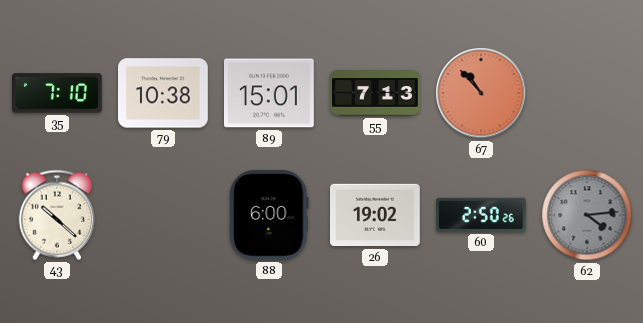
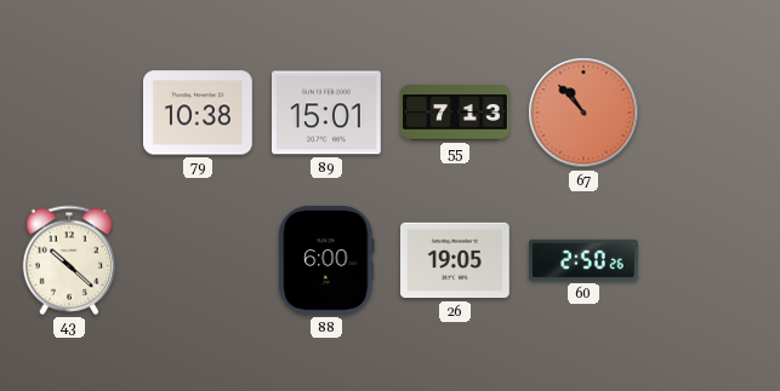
35: 7:10 -> none
26: 19:02 -> 19:05
62: 4:14 -> none
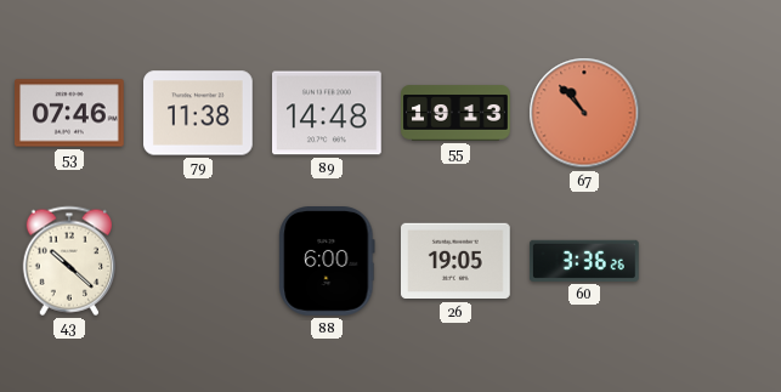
53: none -> 07:46
79: 10:38 -> 11:38
89: 15:01 -> 14:48
55: 7:13 -> 19:13
60: 2:50 -> 3:36
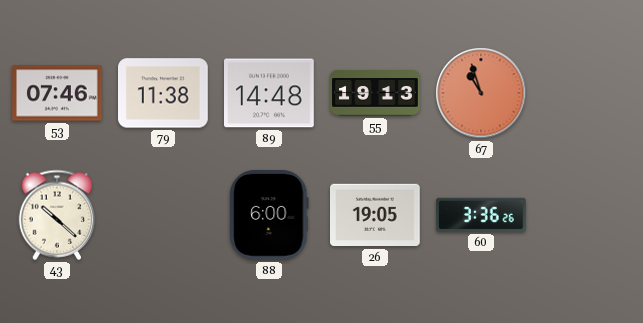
67: 10:53 -> 10:57
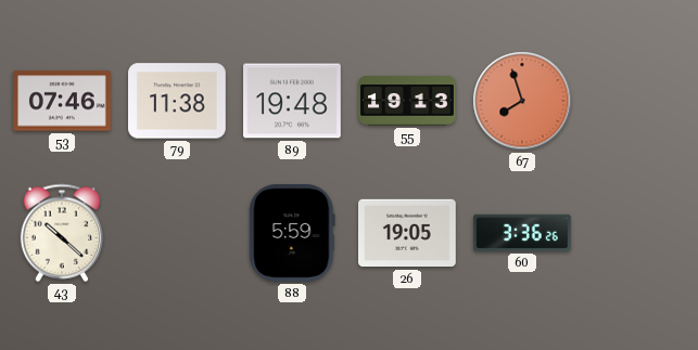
89: 14:48 -> 19:48
67: 10:57 -> 7:57
88: 6:00 -> 5:59
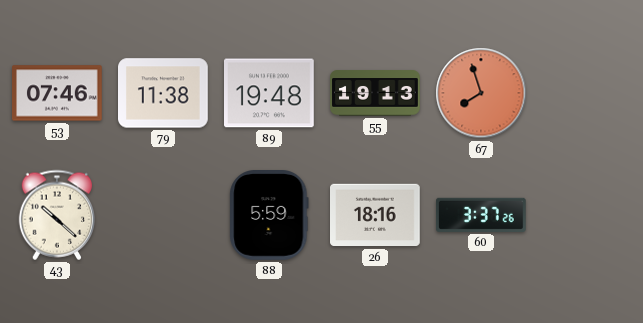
26: 19:05 -> 18:16
60: 3:36 -> 3:37
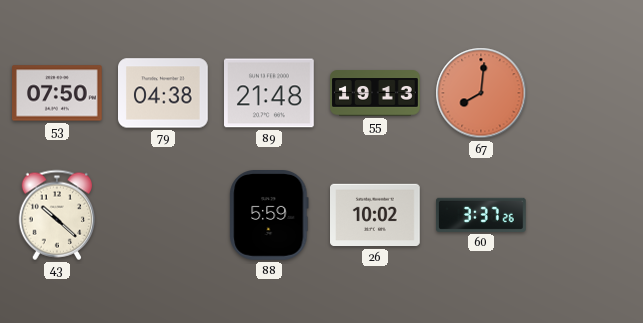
53: 07:46 -> 07:50
79: 11:38 -> 04:38
89: 19:48 -> 21:48
67: 7:57 -> 8:01
26: 18:16 -> 10:02
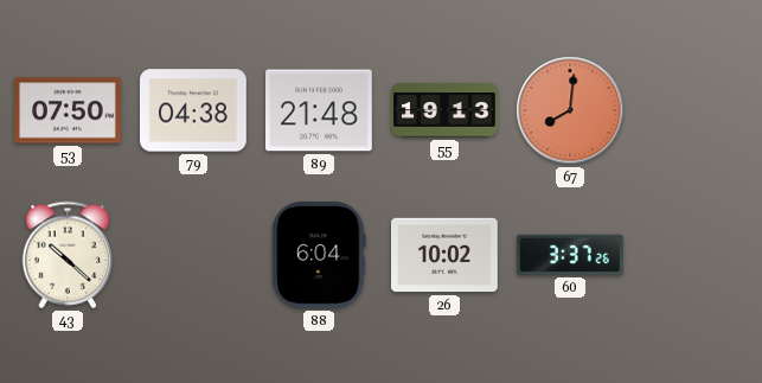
88: 5:59 -> 6:04
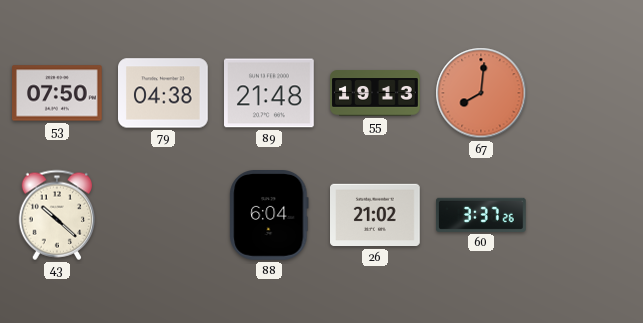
26: 10:02 -> 21:02
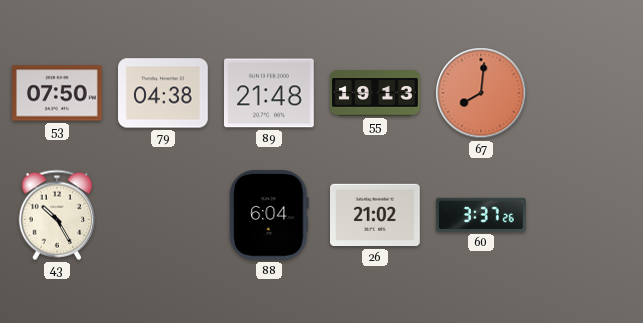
43: 10:22 -> 10:25
